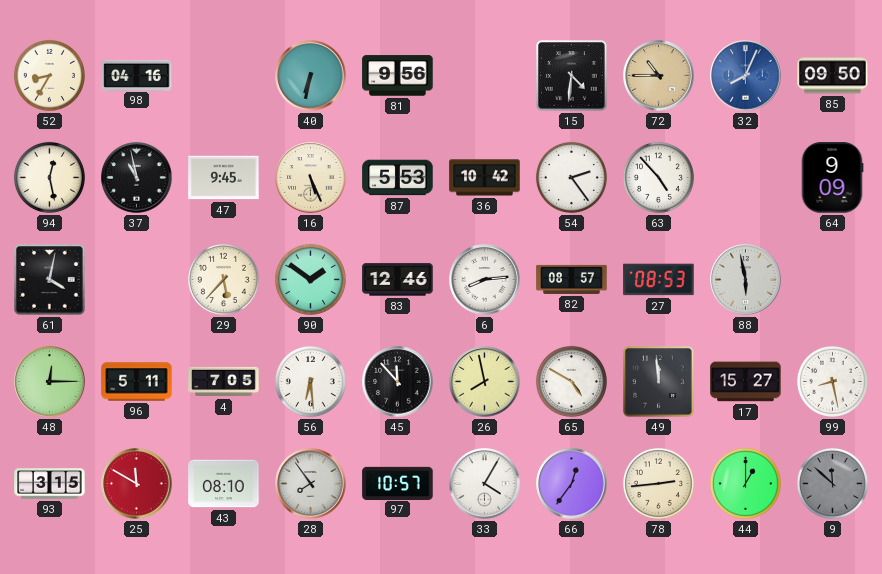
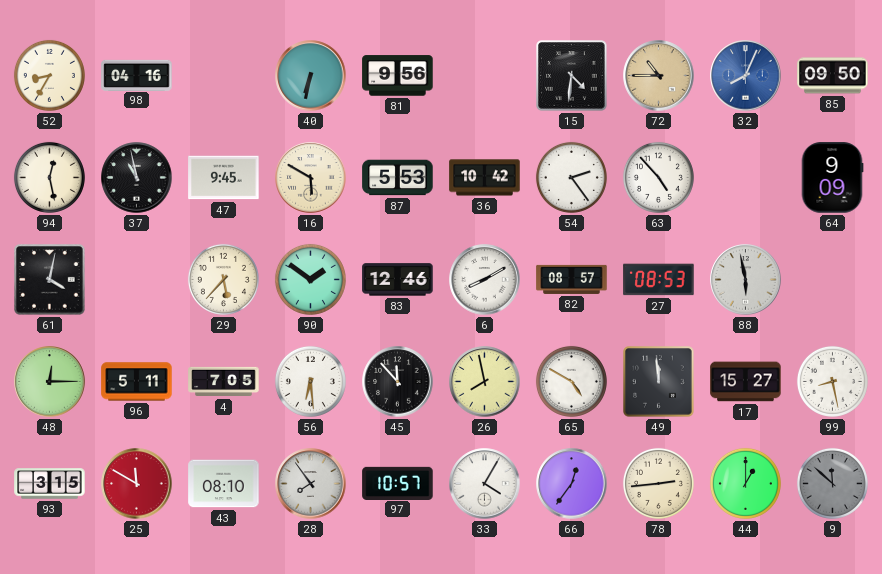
16: 5:26 -> 5:50
6: 8:14 -> 8:10
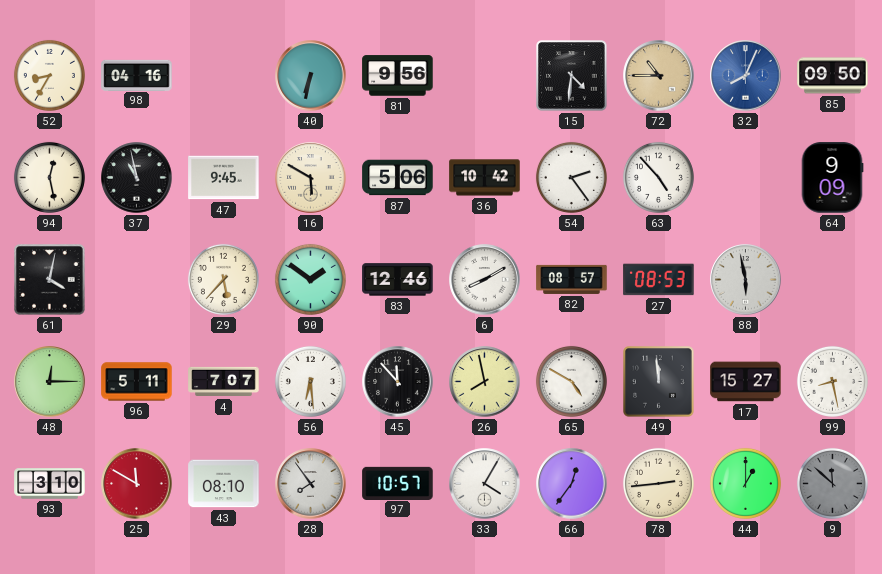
87: 5:53 -> 5:06
4: 7:05 -> 7:07
93: 3:15 -> 3:10
